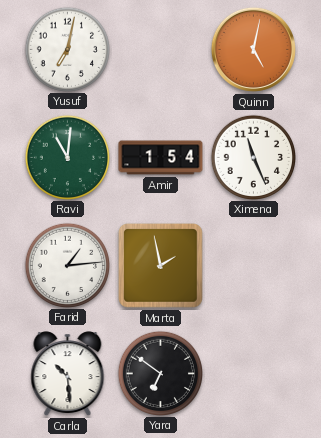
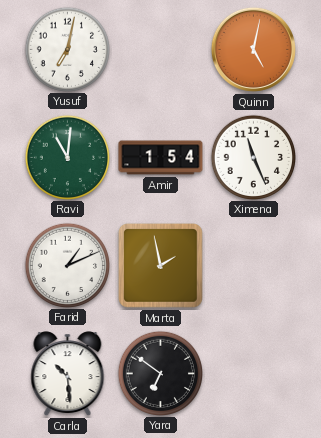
Farid: 1:14 -> 1:11
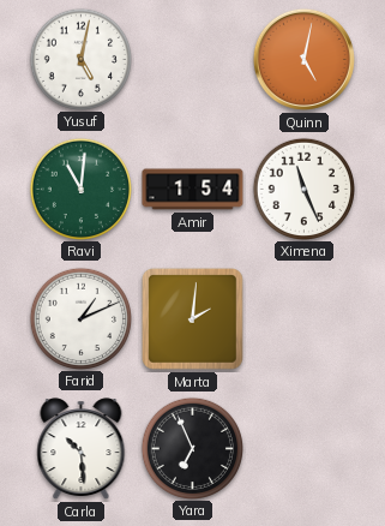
Yusuf: 7:02 -> 5:02
Marta: 1:58 -> 2:01
Yara: 6:51 -> 6:56
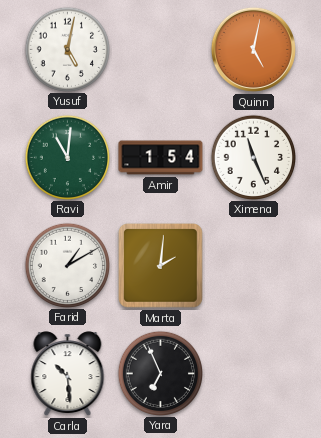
Farid: 1:11 -> 1:10
